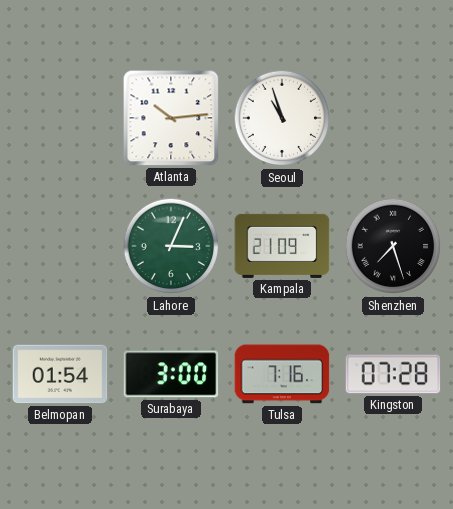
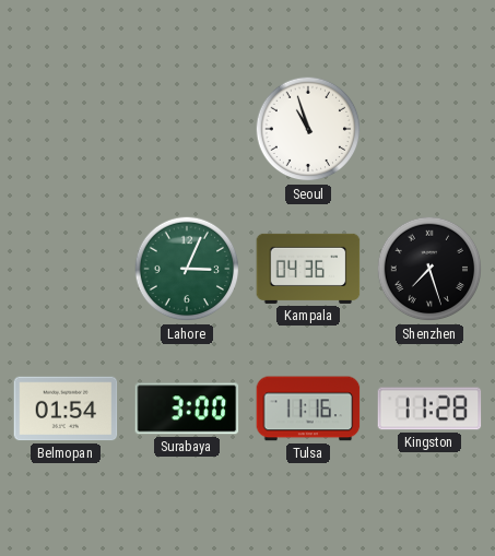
Atlanta: 10:14 -> none
Kampala: 21:09 -> 04:36
Tulsa: 7:16 -> 11:16
Kingston: 07:28 -> 11:28
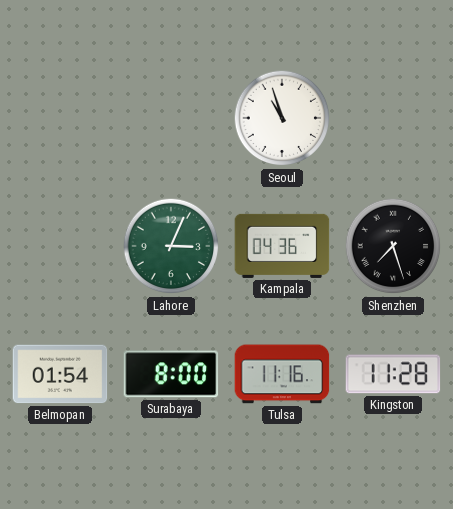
Surabaya: 3:00 -> 8:00
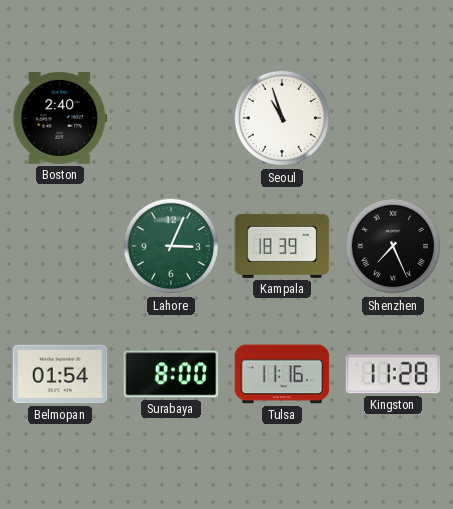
Boston: none -> 2:40
Kampala: 04:36 -> 18:39
Shenzhen: 7:27 -> 7:26
